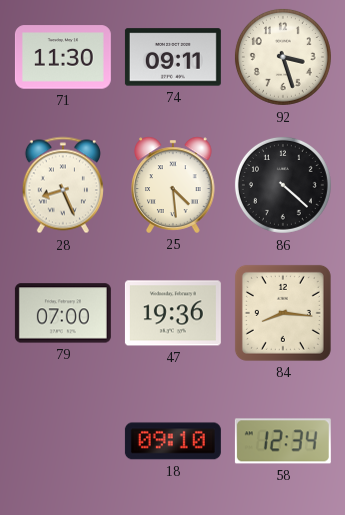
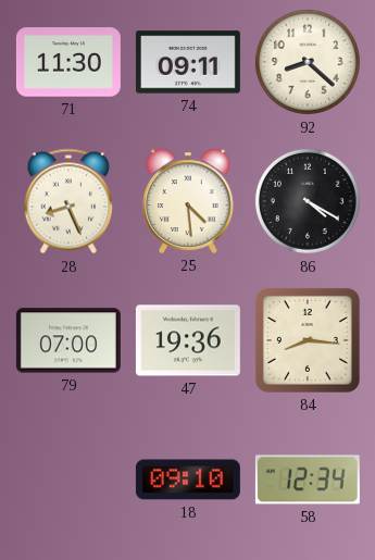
92: 3:27 -> 8:22
86: 4:22 -> 4:20
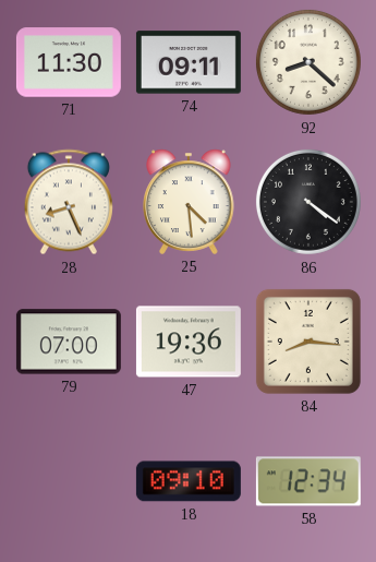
86: 4:20 -> 4:21
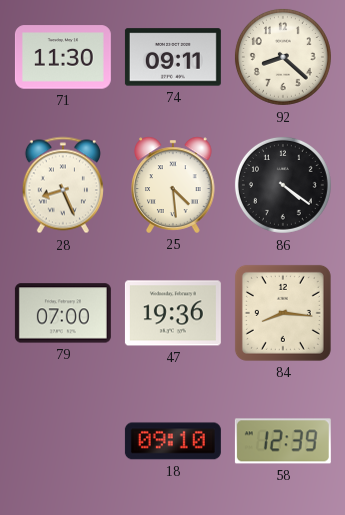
58: 12:34 -> 12:39
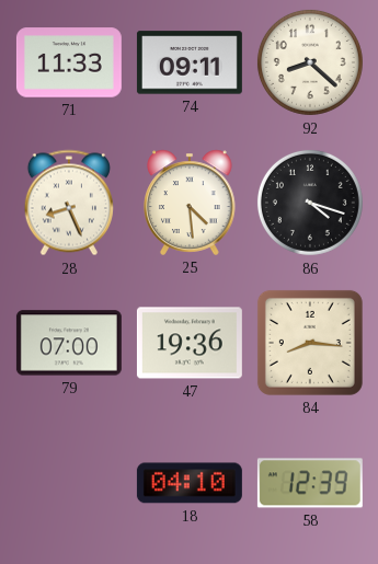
71: 11:30 -> 11:33
86: 4:21 -> 4:18
18: 09:10 -> 04:10
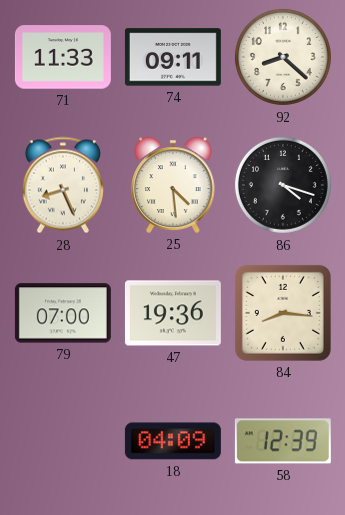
18: 04:10 -> 04:09
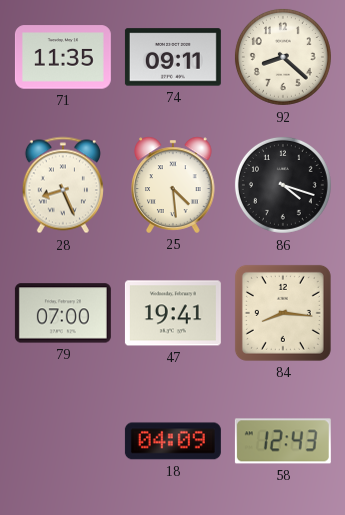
71: 11:33 -> 11:35
47: 19:36 -> 19:41
58: 12:39 -> 12:43
